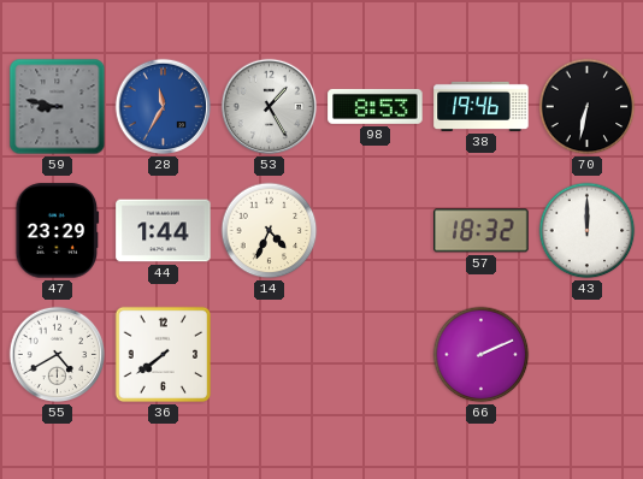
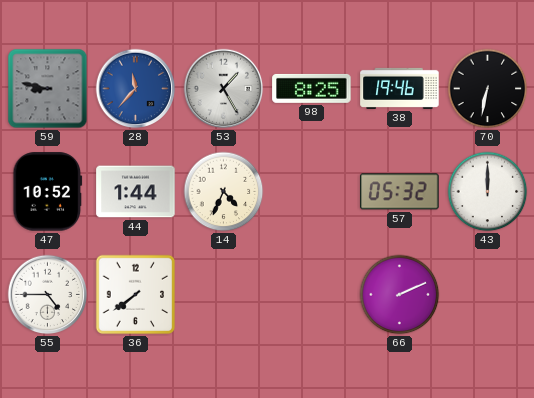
28: 11:35 -> 11:37
98: 8:53 -> 8:25
47: 23:29 -> 10:52
57: 18:32 -> 05:32
55: 4:40 -> 4:45
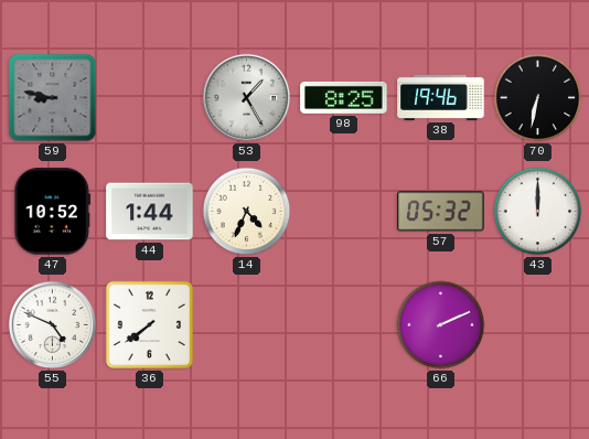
28: 11:37 -> none
55: 4:45 -> 4:49
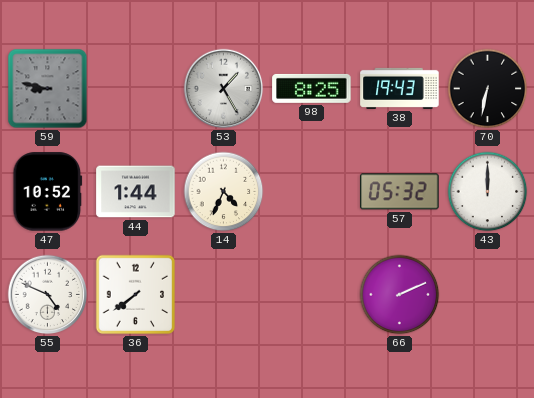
38: 19:46 -> 19:43
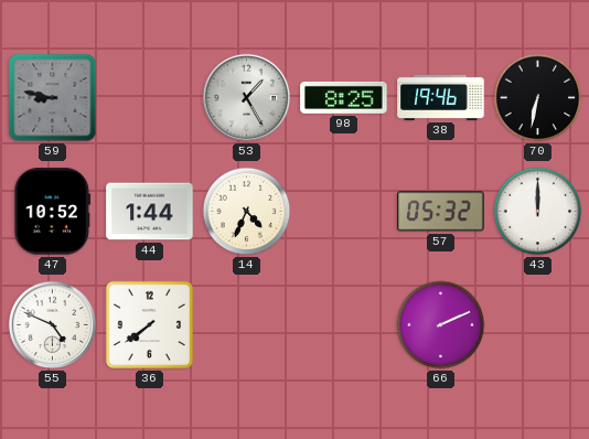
38: 19:43 -> 19:46
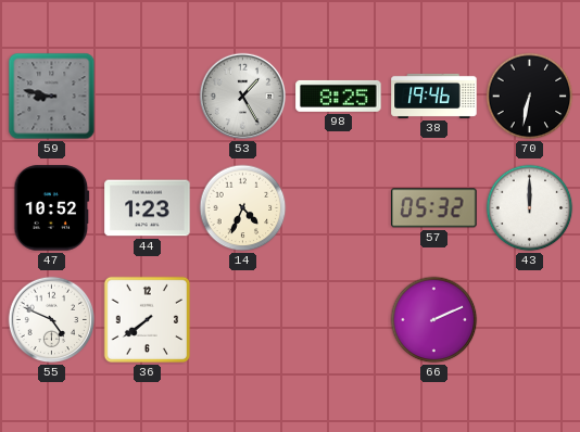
44: 1:44 -> 1:23
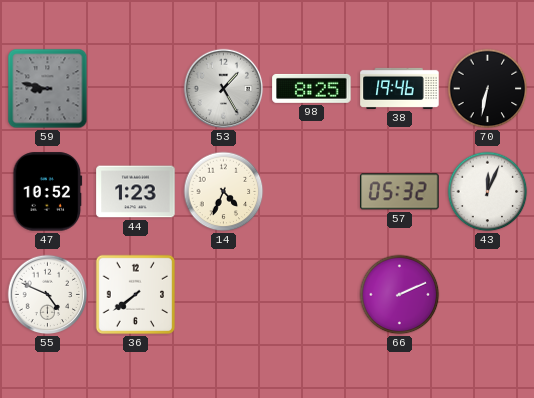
43: 12:00 -> 12:04
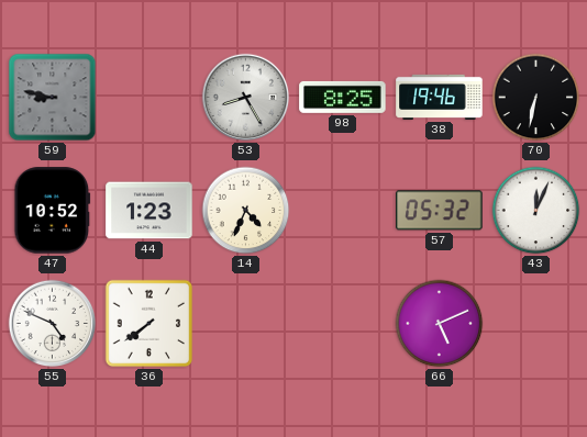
53: 1:25 -> 8:25
66: 2:11 -> 5:11
